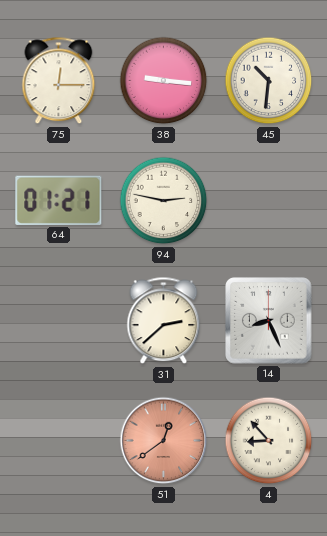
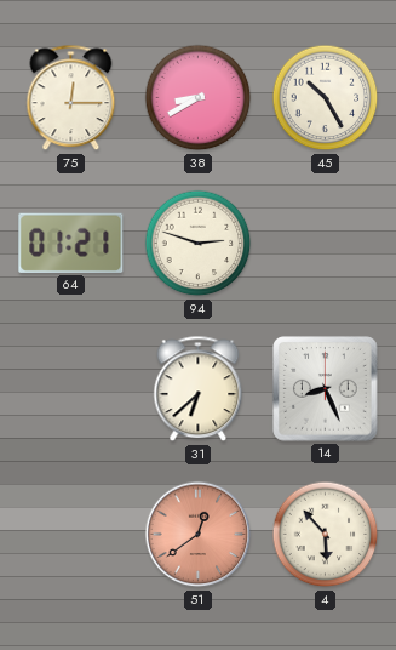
38: 9:16 -> 8:40
45: 10:31 -> 10:25
94: 2:47 -> 2:48
31: 2:38 -> 6:38
4: 8:53 -> 5:53
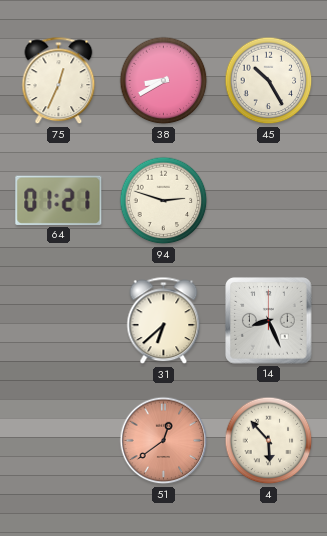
75: 12:15 -> 12:34
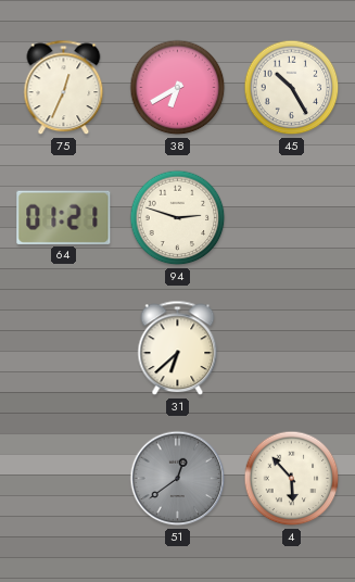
38: 8:40 -> 6:40
14: 8:26 -> none
51 dial: salmon -> grey
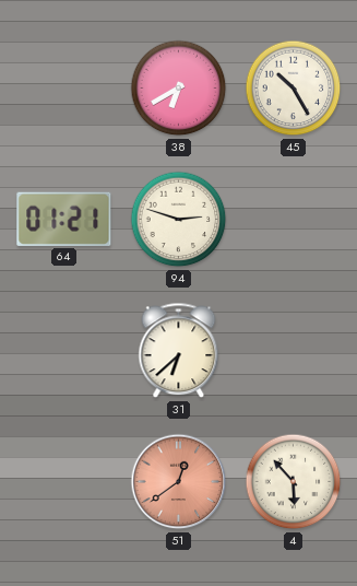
75: 12:34 -> none
51 dial: grey -> salmon
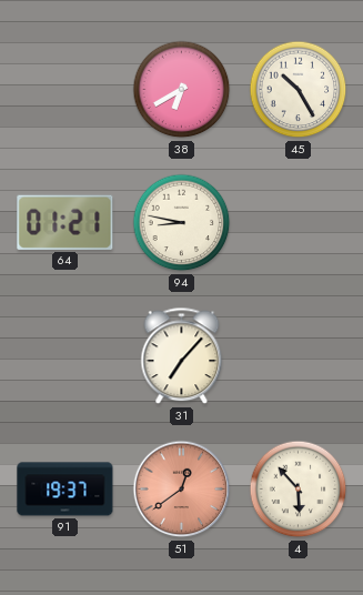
94: 2:48 -> 8:47
31: 6:38 -> 7:07
91: none -> 19:37
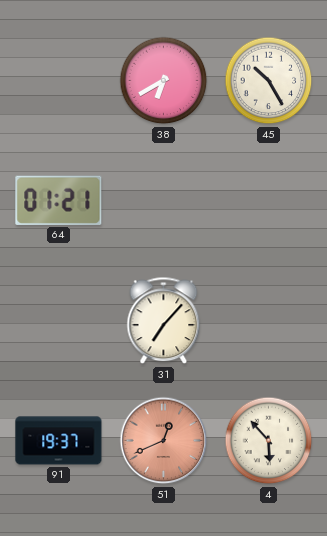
94: 8:47 -> none
51: 12:39 -> 12:41
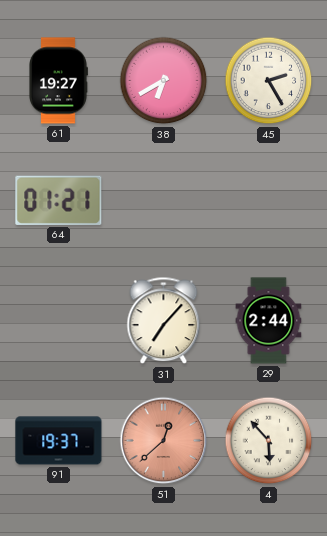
61: none -> 19:27
45: 10:25 -> 2:25
29: none -> 2:44
51: 12:41 -> 12:38
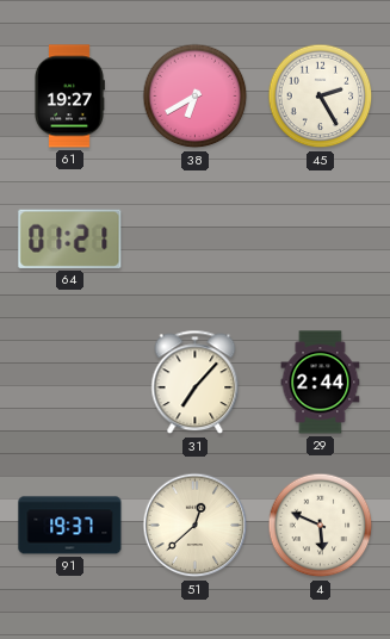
51 dial: salmon -> cream
4: 5:53 -> 5:49
